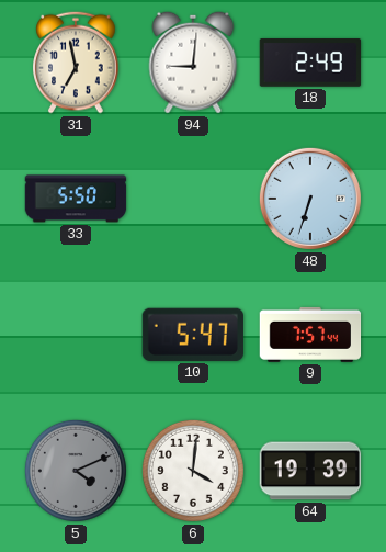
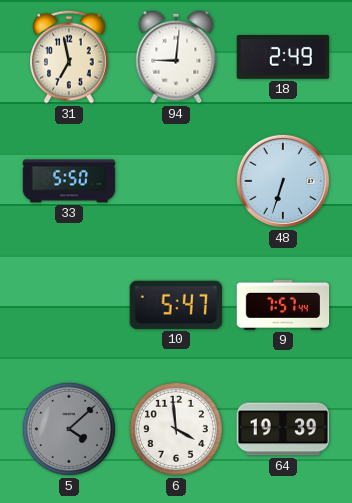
5: 4:11 -> 4:08
6: 4:01 -> 3:59
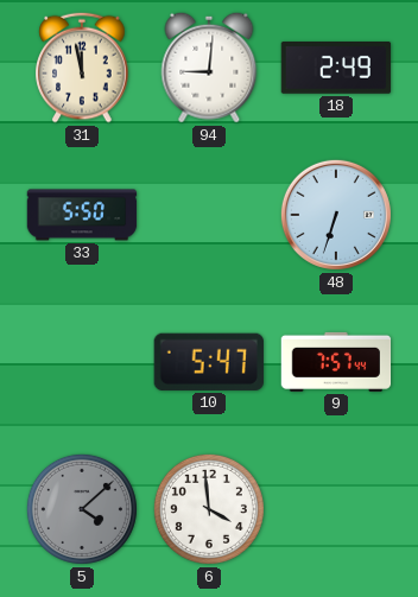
31: 6:58 -> 11:58
64: 19:39 -> none
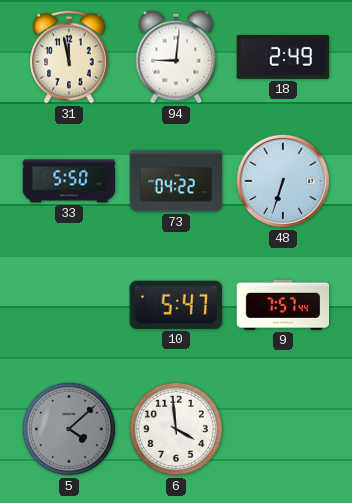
73: none -> 04:22
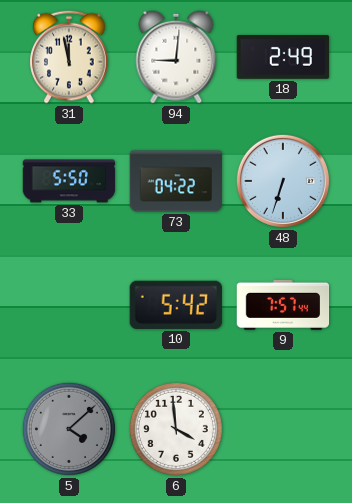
10: 5:47 -> 5:42
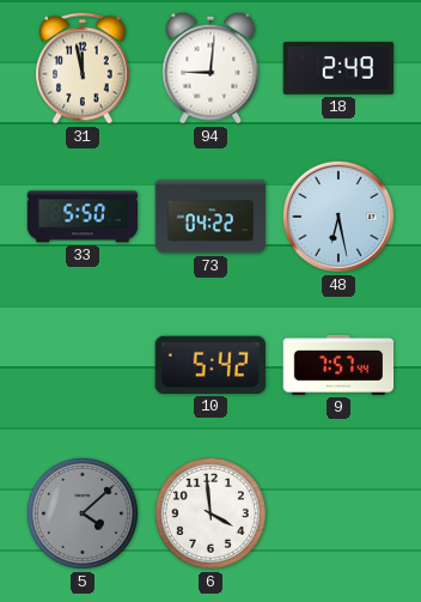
48: 6:33 -> 6:28
